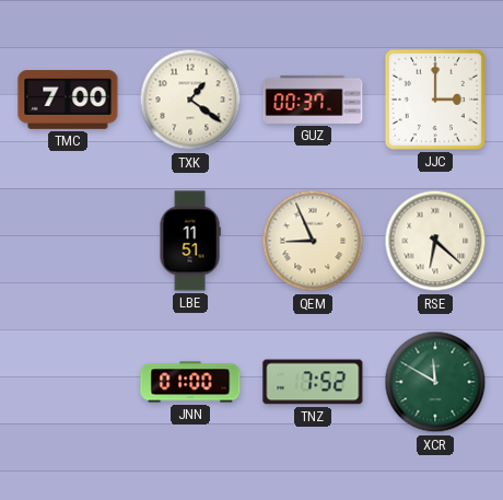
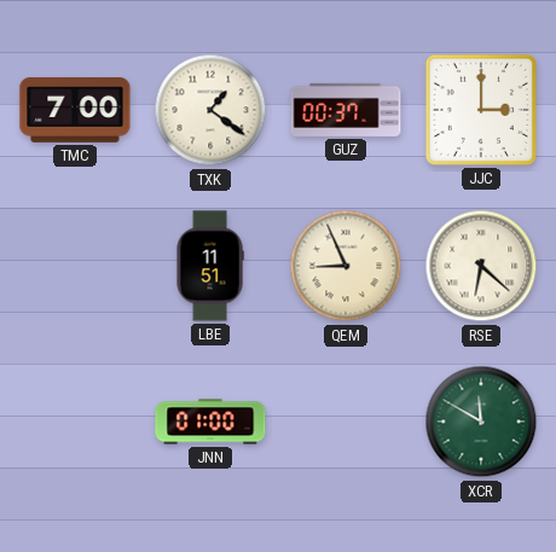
TNZ: 7:52 -> none
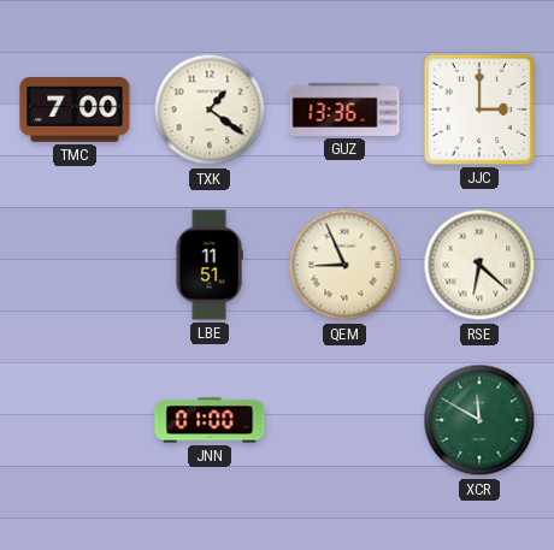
GUZ: 00:37 -> 13:36
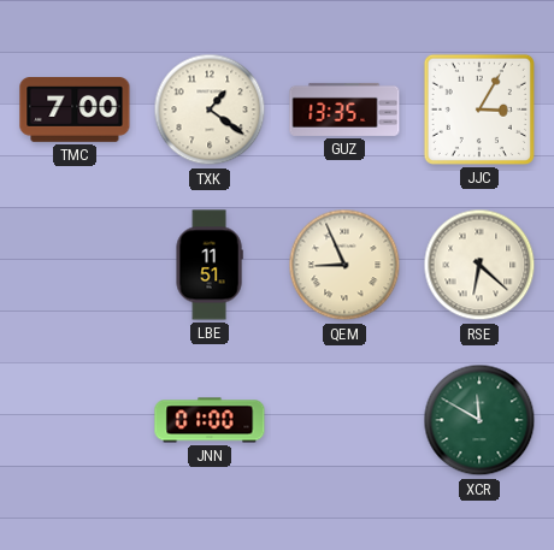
GUZ: 13:36 -> 13:35
JJC: 3:00 -> 3:05
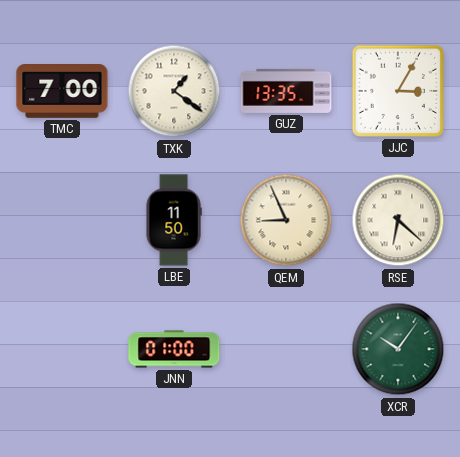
LBE: 11:51 -> 11:50
XCR: 11:50 -> 10:06
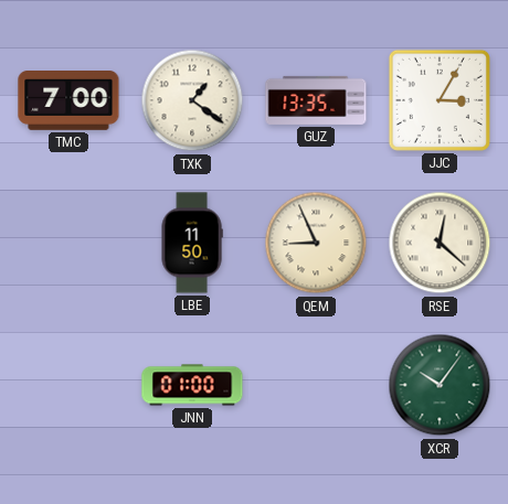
RSE: 6:22 -> 12:22
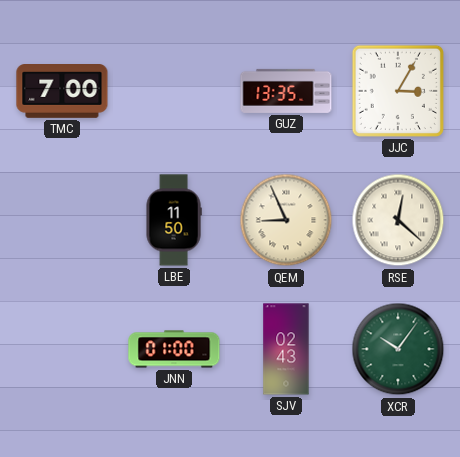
TXK: 1:21 -> none
SJV: none -> 02:43
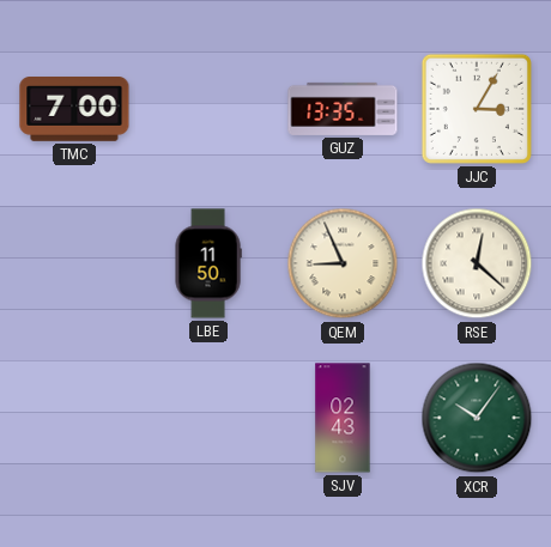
JNN: 01:00 -> none
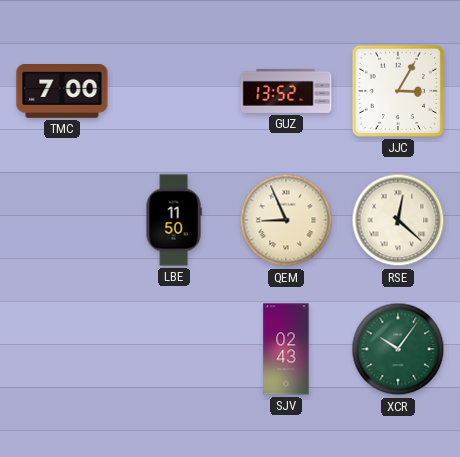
GUZ: 13:35 -> 13:52
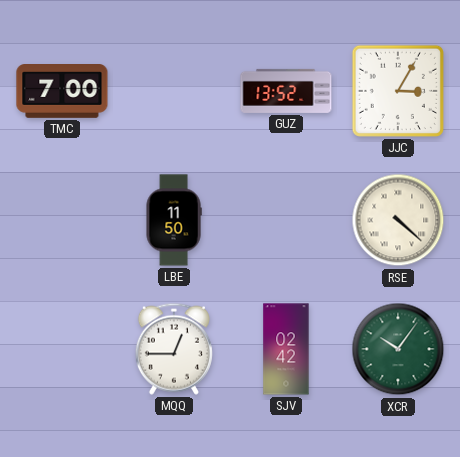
QEM: 8:56 -> none
RSE: 12:22 -> 4:22
MQQ: none -> 12:45
SJV: 02:43 -> 02:42
